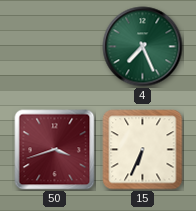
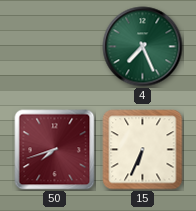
50: 3:42 -> 7:42
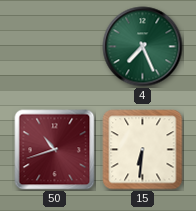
50: 7:42 -> 10:42
15: 6:34 -> 6:31
